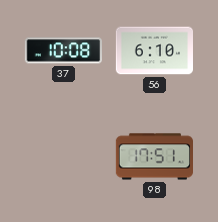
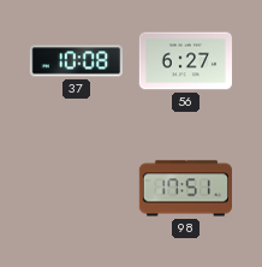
56: 6:10 -> 6:27
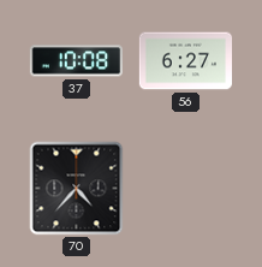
70: none -> 4:37
98: 17:51 -> none
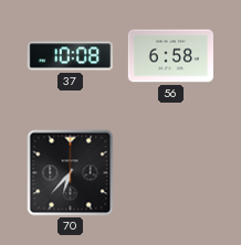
56: 6:27 -> 6:58
70: 4:37 -> 6:37
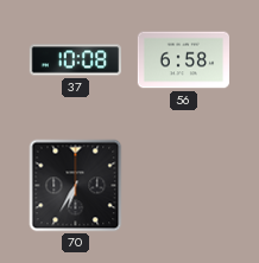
70: 6:37 -> 6:35
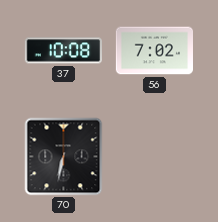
56: 6:58 -> 7:02
70: 6:35 -> 6:32
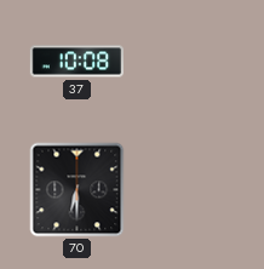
56: 7:02 -> none
70: 6:32 -> 6:30
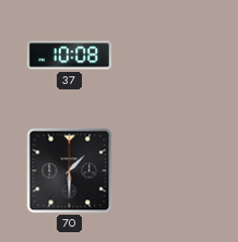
70: 6:30 -> 1:30
